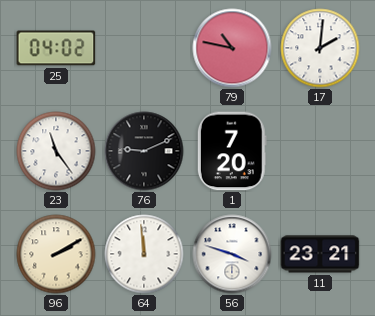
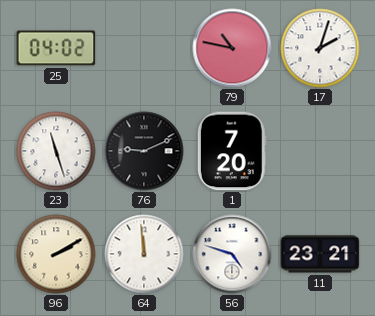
17: 2:01 -> 2:03
23: 11:24 -> 11:27
56: 3:48 -> 4:48
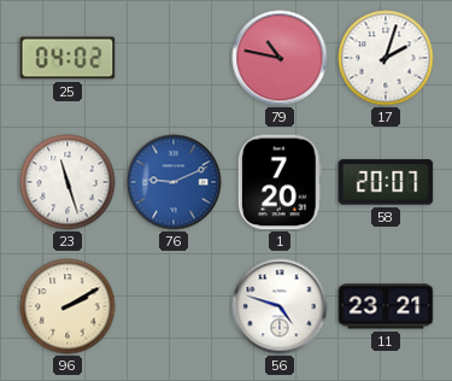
76 dial: black -> blue
58: none -> 20:07
64: 11:59 -> none
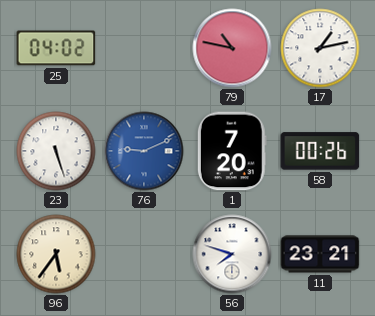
17: 2:03 -> 1:13
23: 11:27 -> 5:27
58: 20:07 -> 00:26
96: 2:10 -> 5:36
56: 4:48 -> 7:48
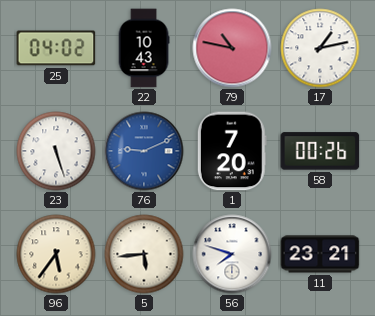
22: none -> 10:43
5: none -> 5:44
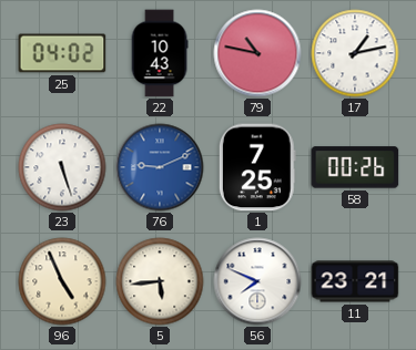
1: 7:20 -> 7:25
96: 5:36 -> 4:56
56: 7:48 -> 7:49
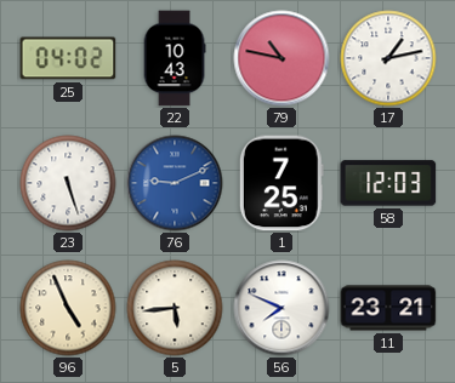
58: 00:26 -> 12:03
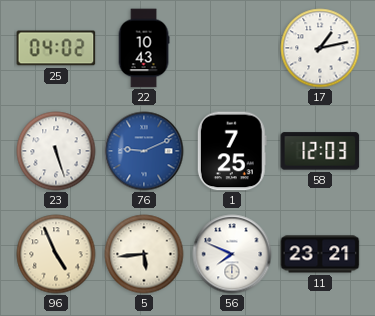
79: 10:47 -> none
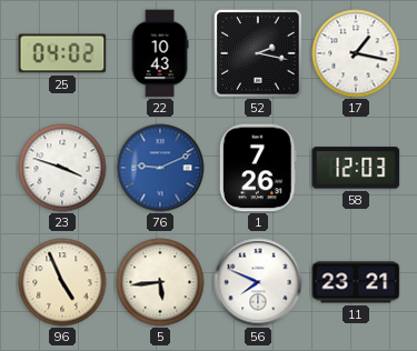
52: none -> 2:17
17: 1:13 -> 1:17
23: 5:27 -> 3:48
1: 7:25 -> 7:26
